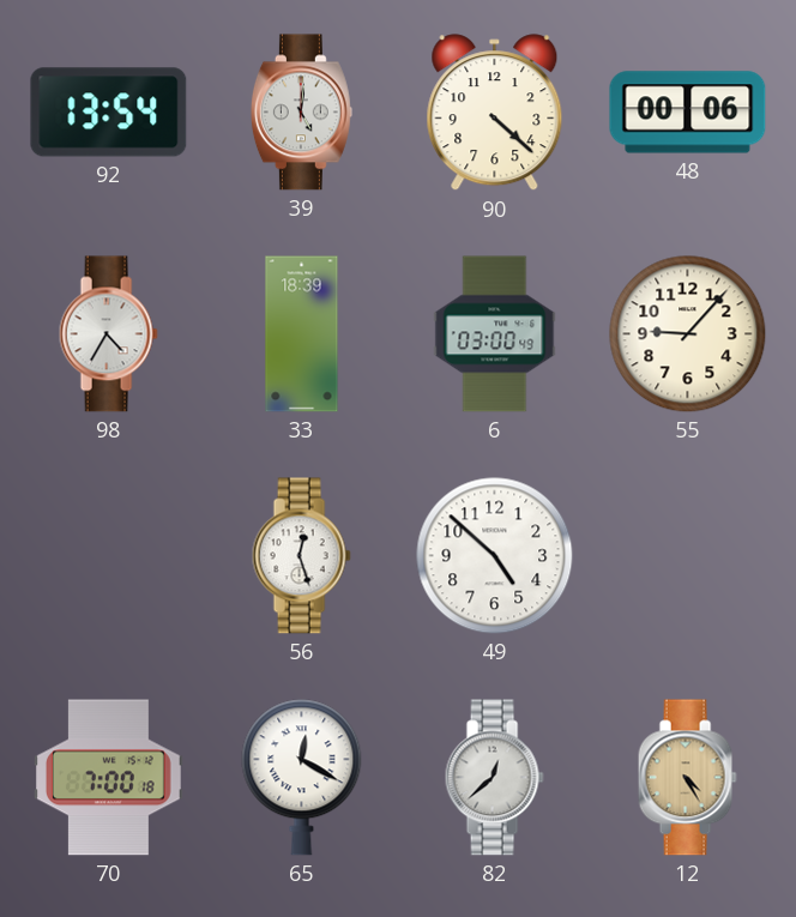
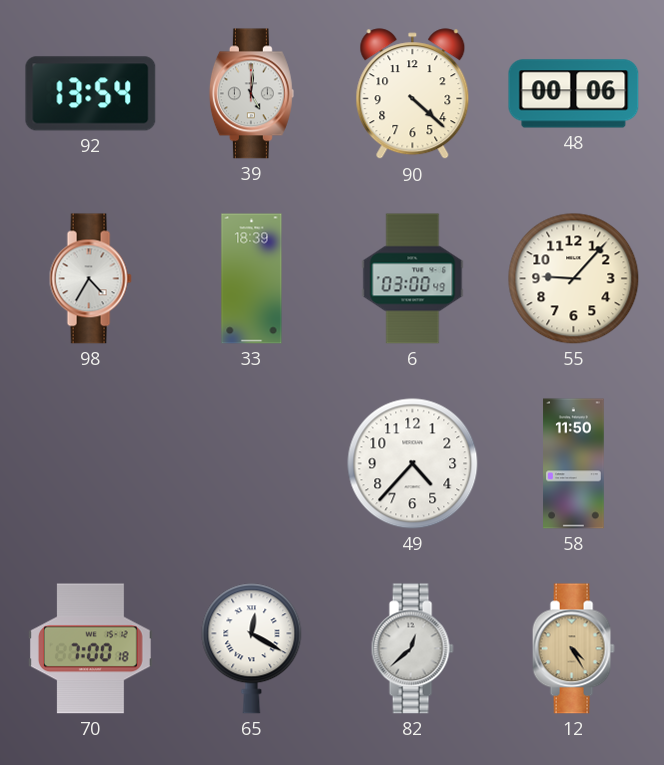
56: 12:27 -> none
49: 4:52 -> 4:37
58: none -> 11:50
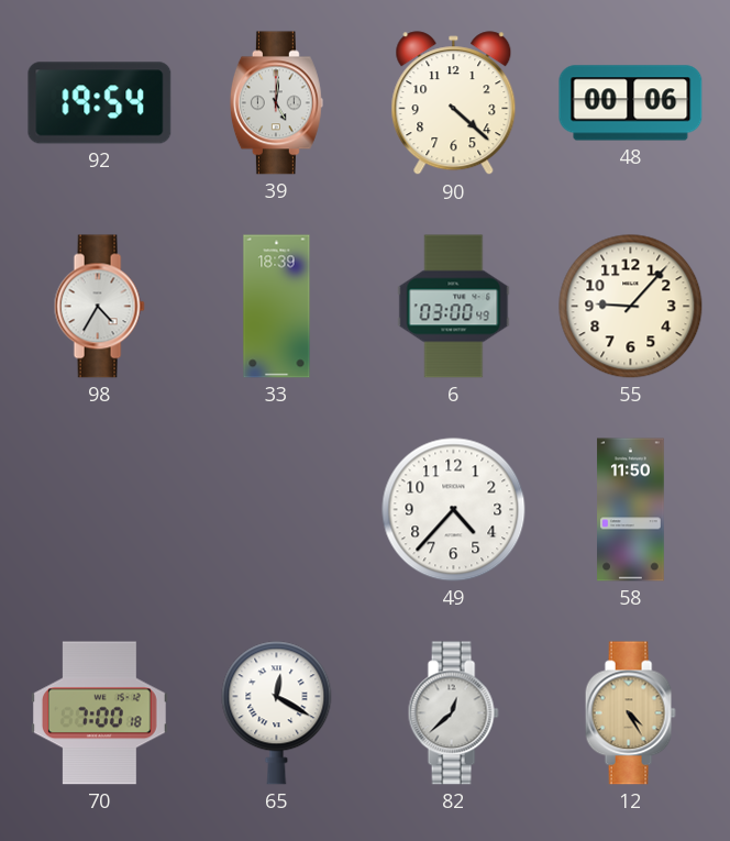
92: 13:54 -> 19:54
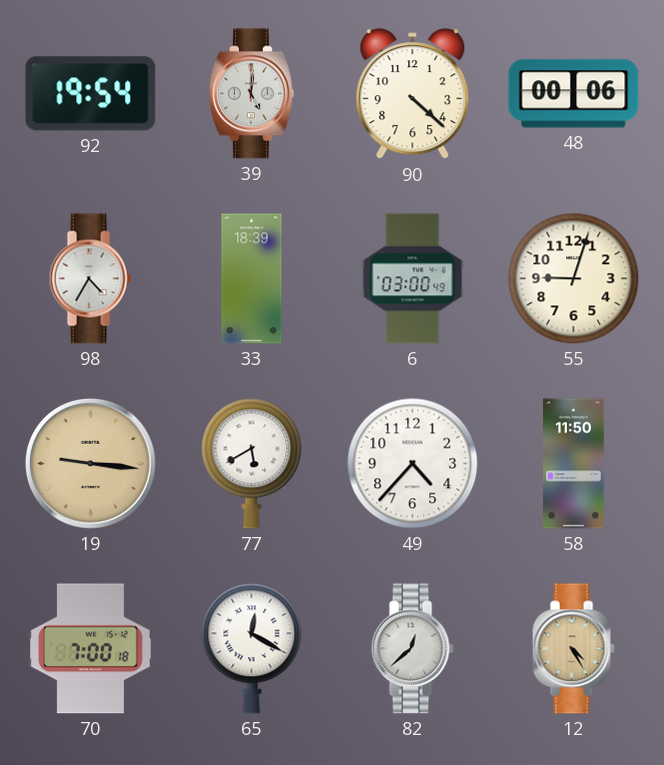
55: 9:07 -> 9:03
19: none -> 9:16
77: none -> 5:40
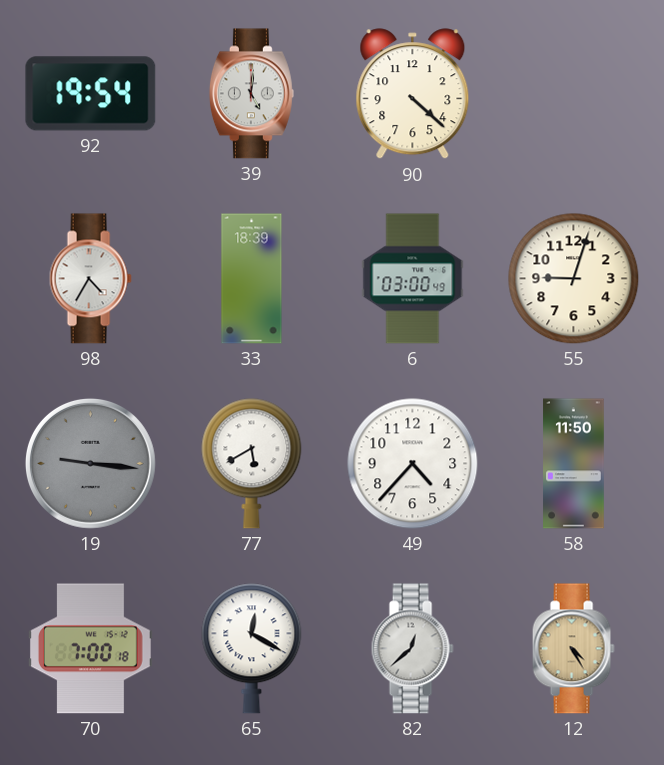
48: 00:06 -> none
19 dial: champagne -> grey
